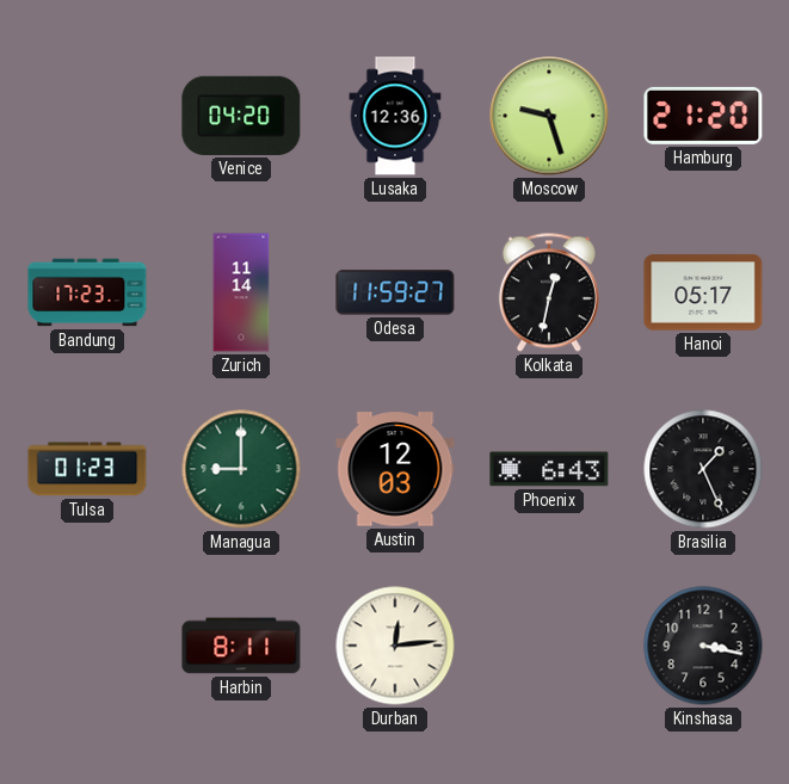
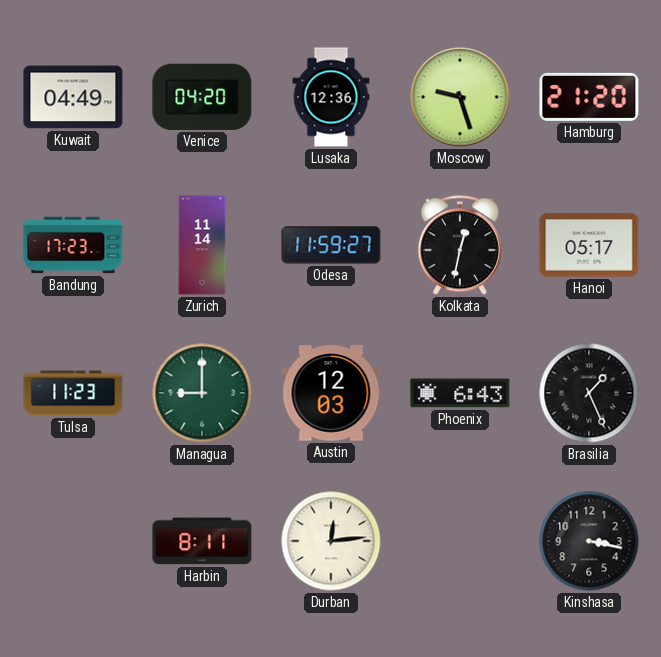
Kuwait: none -> 04:49
Tulsa: 01:23 -> 11:23
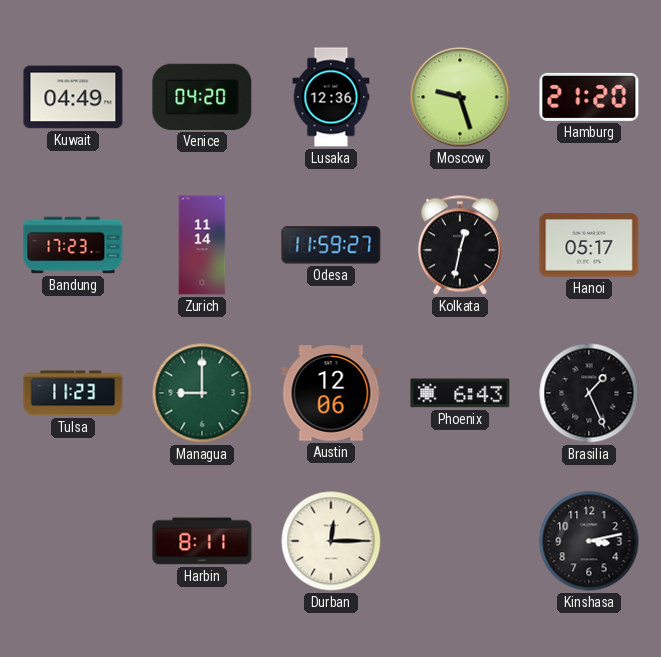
Austin: 12:03 -> 12:06
Durban: 12:14 -> 12:15
Kinshasa: 3:17 -> 3:13
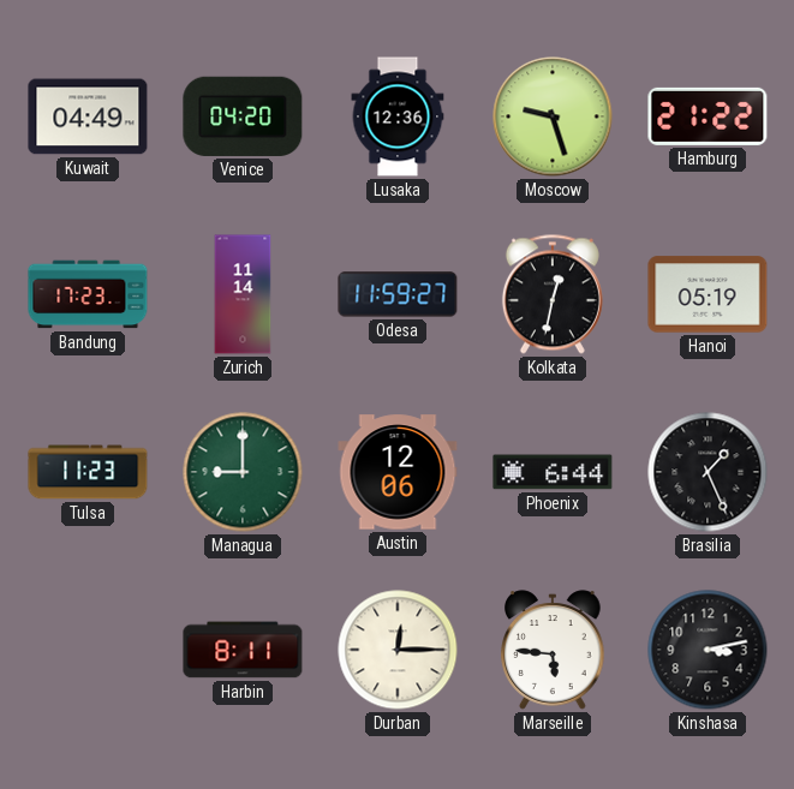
Hamburg: 21:20 -> 21:22
Hanoi: 05:17 -> 05:19
Phoenix: 6:43 -> 6:44
Marseille: none -> 5:46
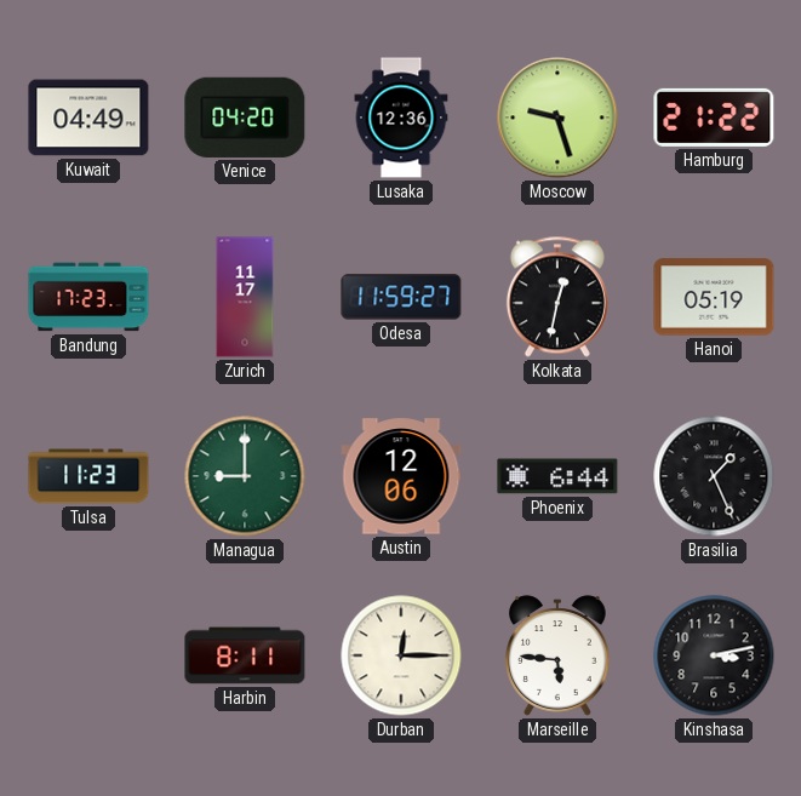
Zurich: 11:14 -> 11:17
